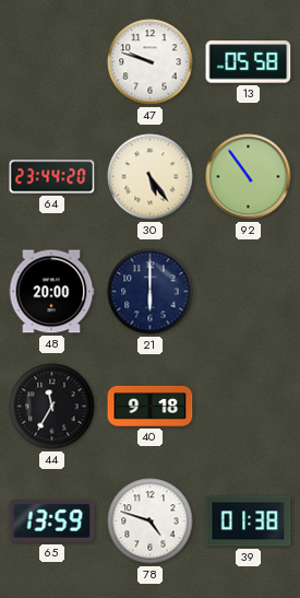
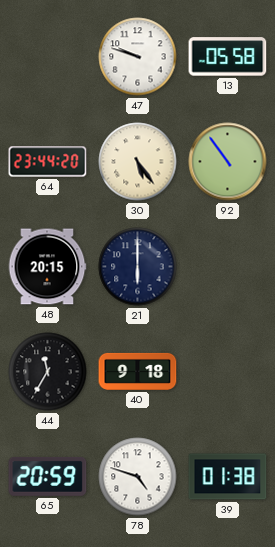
48: 20:00 -> 20:15
65: 13:59 -> 20:59
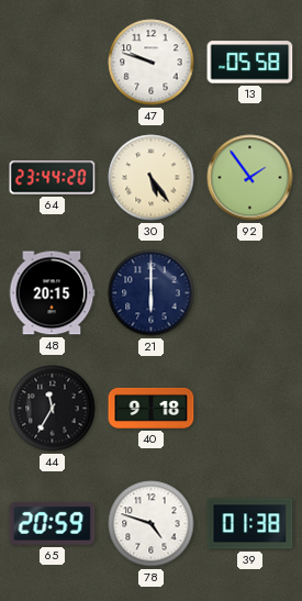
92: 10:54 -> 1:54
